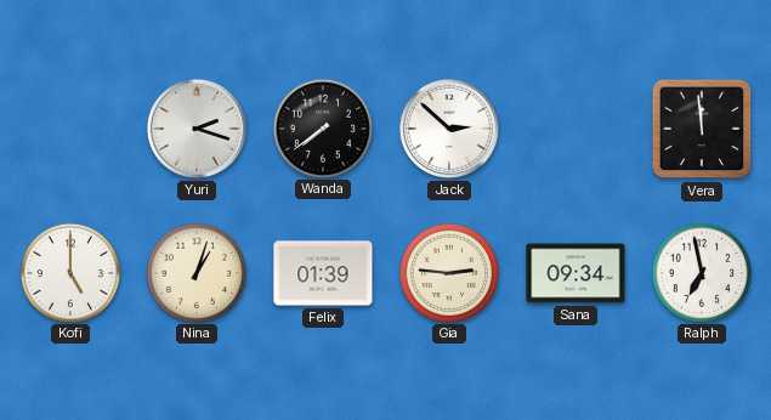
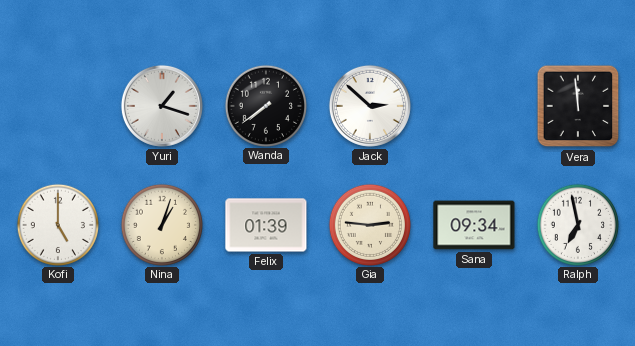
Yuri: 2:18 -> 1:18
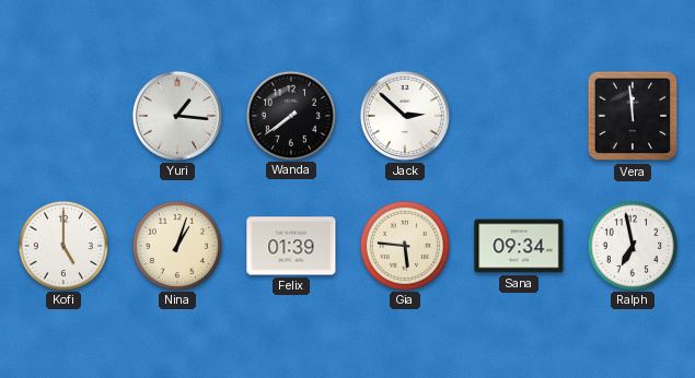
Yuri: 1:18 -> 1:16
Gia: 2:46 -> 5:46
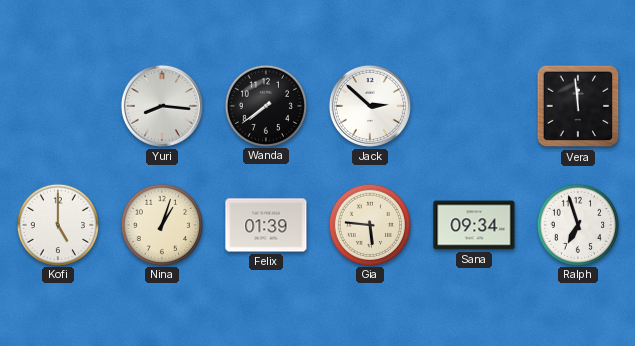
Yuri: 1:16 -> 8:16
Ralph: 6:58 -> 6:57
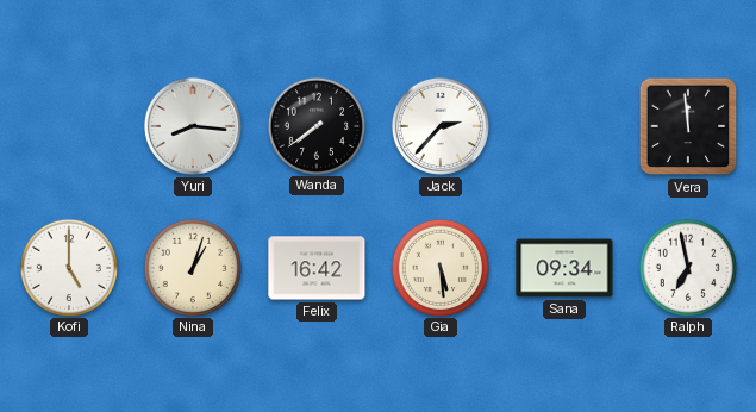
Jack: 2:52 -> 2:37
Felix: 01:39 -> 16:42
Gia: 5:46 -> 5:29
Ralph: 6:57 -> 6:58
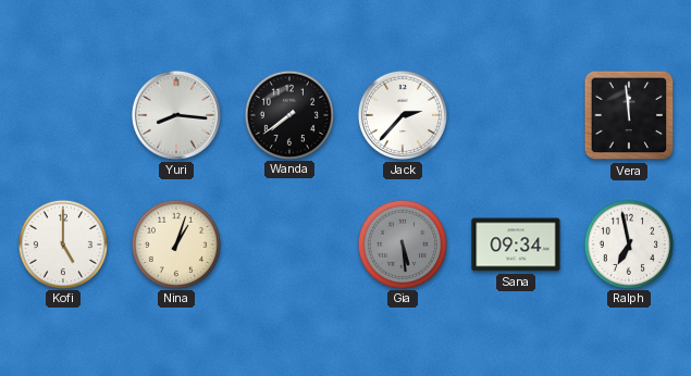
Felix: 16:42 -> none
Gia dial: cream -> grey
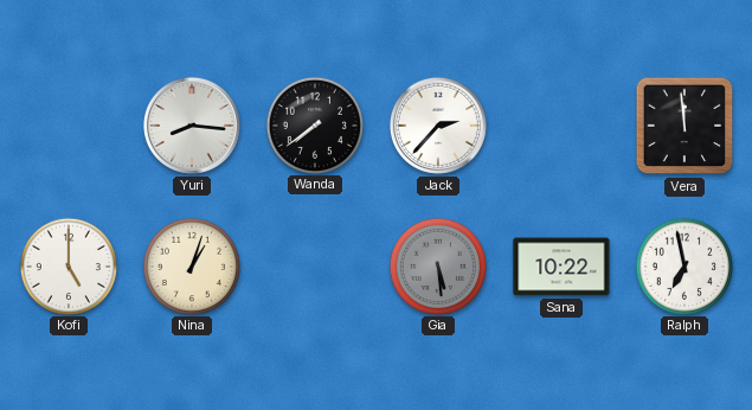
Sana: 09:34 -> 10:22
